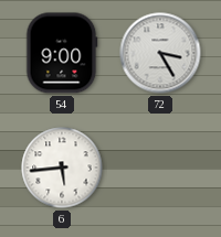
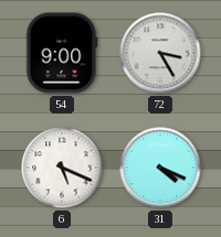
6: 5:44 -> 5:19
31: none -> 4:19
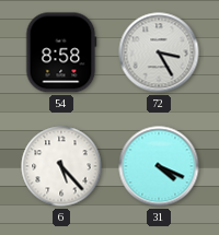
54: 9:00 -> 8:58
6: 5:19 -> 5:23
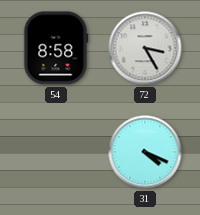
6: 5:23 -> none
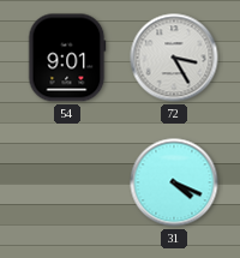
54: 8:58 -> 9:01
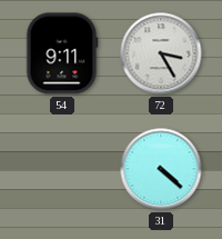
54: 9:01 -> 9:11
31: 4:19 -> 4:22
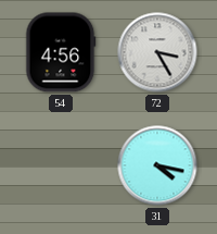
54: 9:11 -> 4:56
31: 4:22 -> 4:17
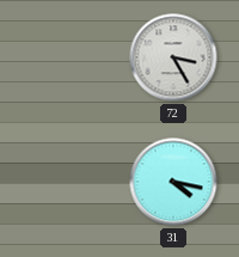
54: 4:56 -> none
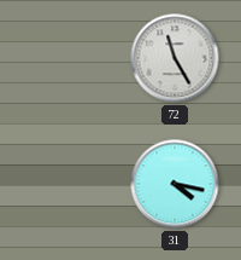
72: 3:25 -> 11:25
